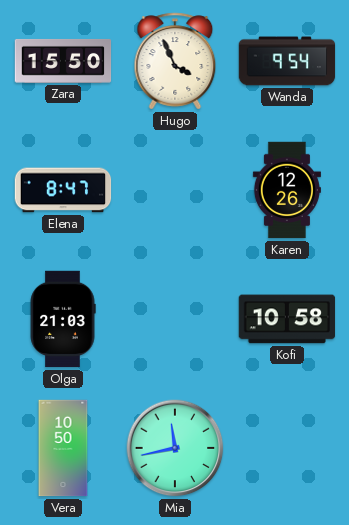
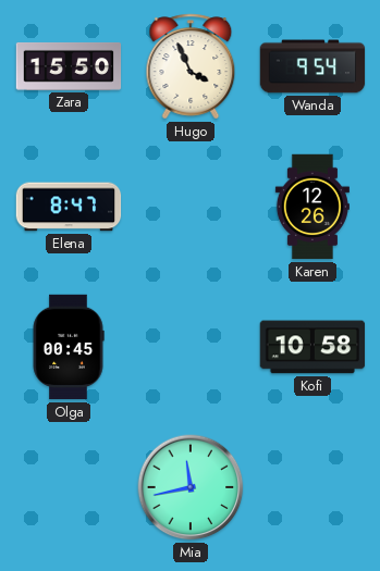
Olga: 21:03 -> 00:45
Vera: 10:50 -> none
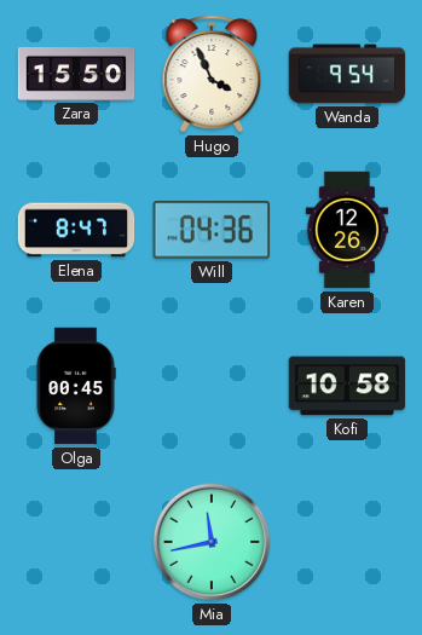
Will: none -> 04:36
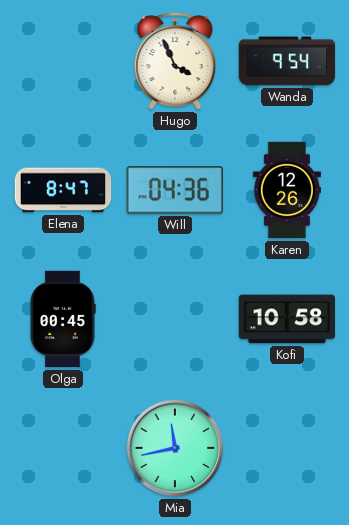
Zara: 15:50 -> none
